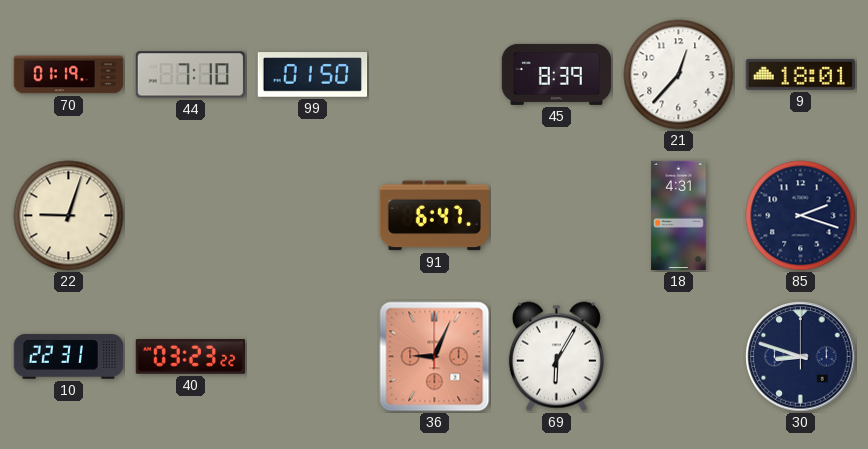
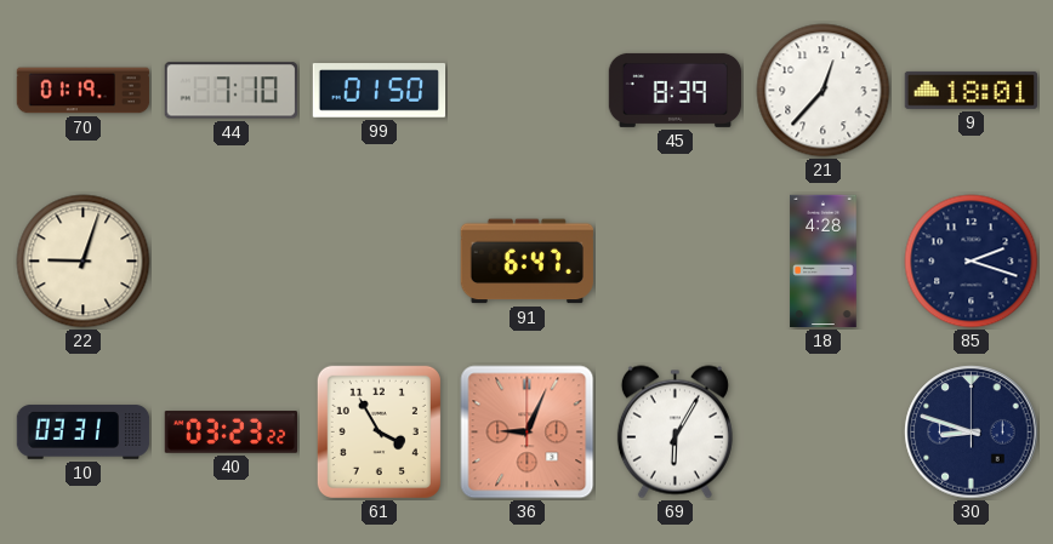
18: 4:31 -> 4:28
10: 22:31 -> 03:31
61: none -> 3:55
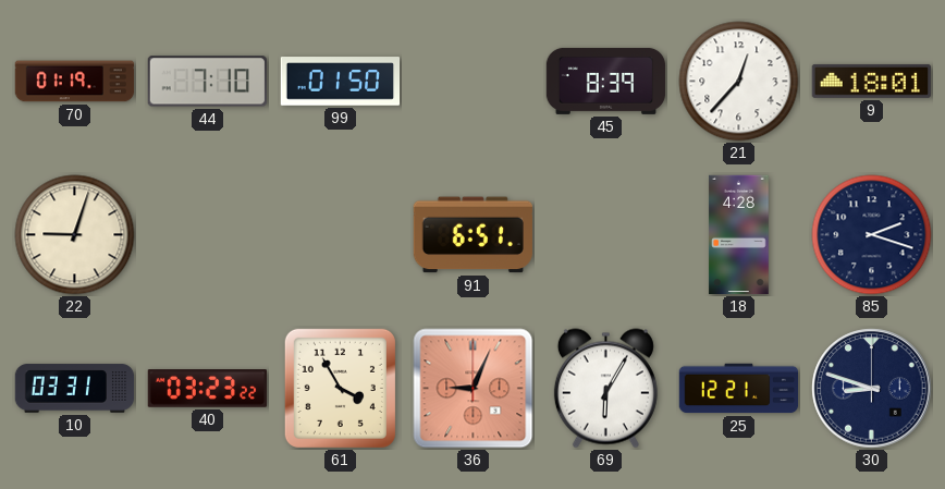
91: 6:47 -> 6:51
25: none -> 12:21
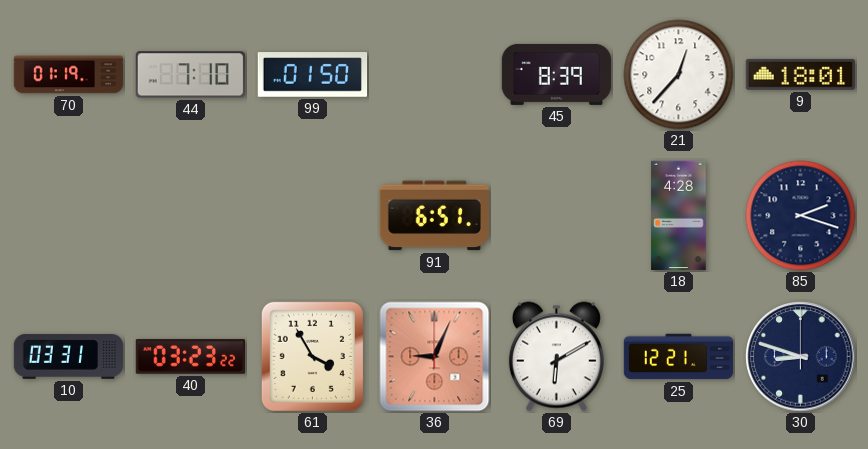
22: 9:03 -> none
69: 6:05 -> 6:10
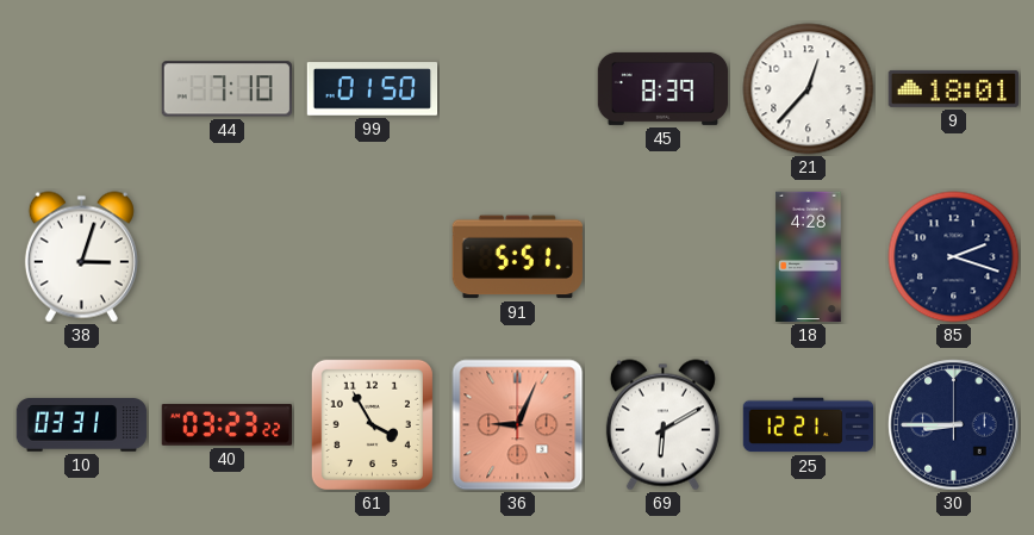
70: 01:19 -> none
38: none -> 3:03
91: 6:51 -> 5:51
30: 8:48 -> 8:45
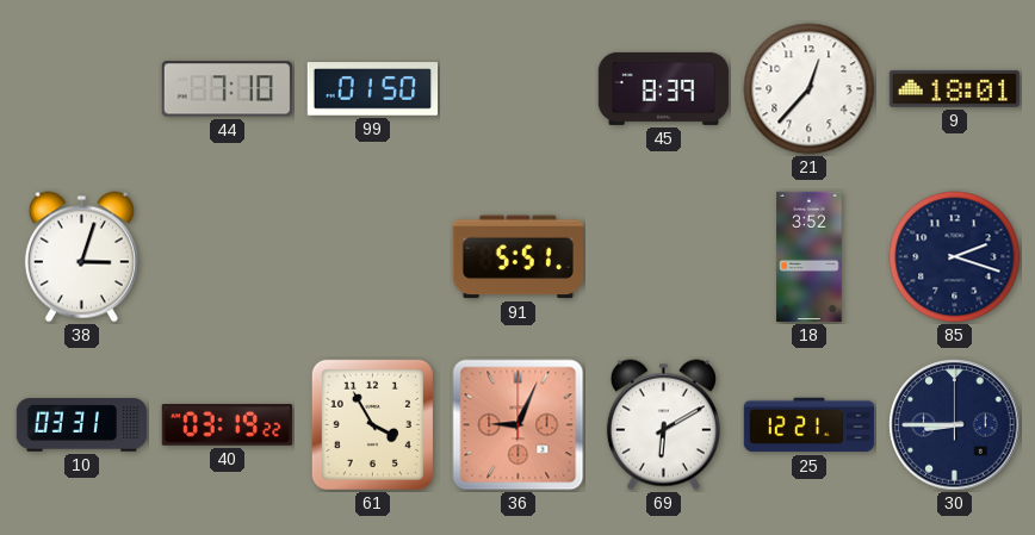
18: 4:28 -> 3:52
40: 03:23 -> 03:19
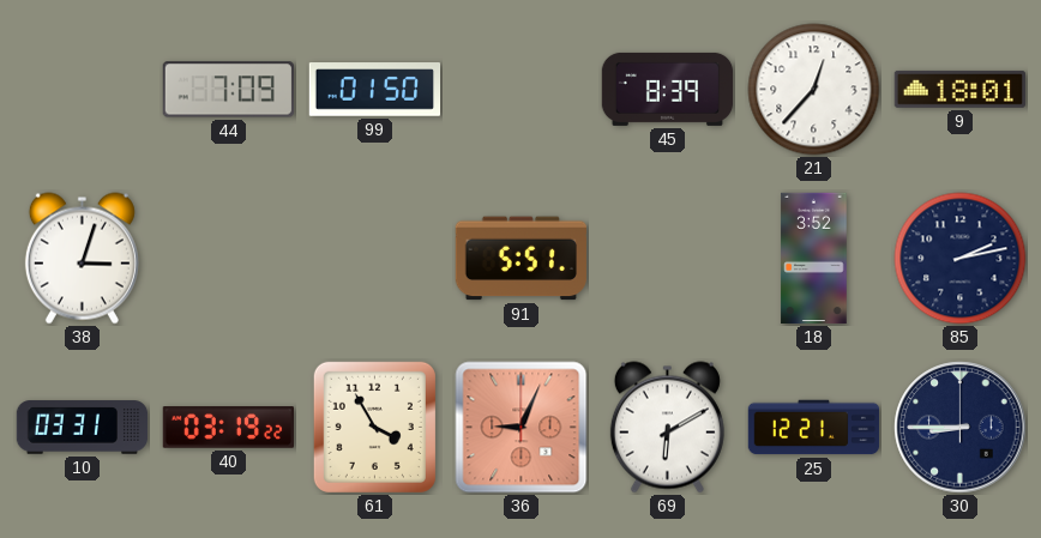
44: 7:10 -> 7:09
85: 2:18 -> 2:13
